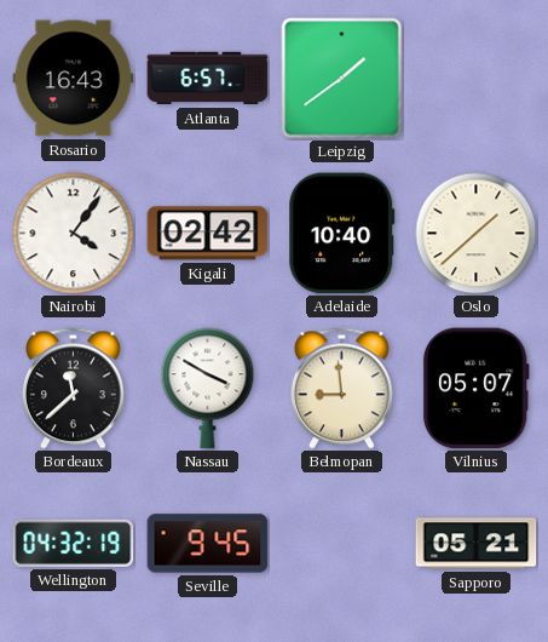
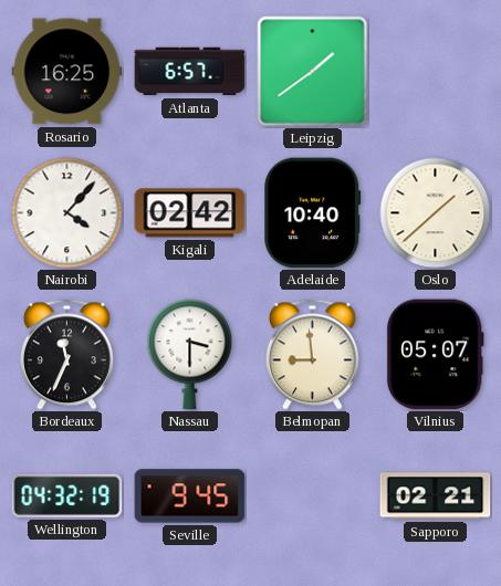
Rosario: 16:43 -> 16:25
Nairobi: 4:06 -> 4:07
Bordeaux: 11:38 -> 11:34
Nassau: 3:50 -> 3:30
Sapporo: 05:21 -> 02:21
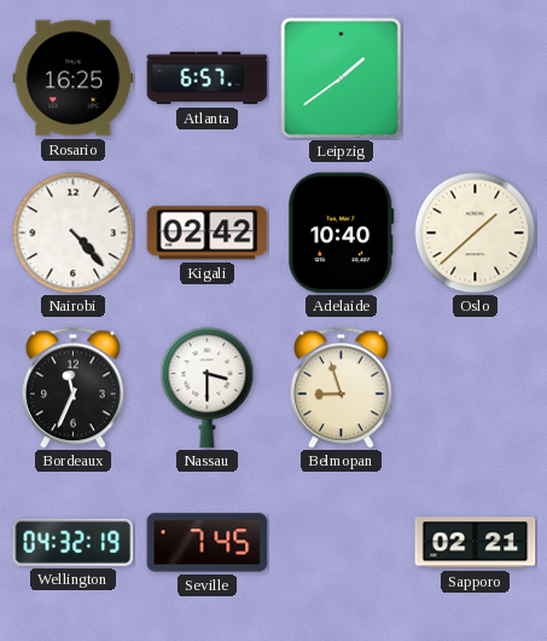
Nairobi: 4:07 -> 4:23
Belmopan: 8:59 -> 8:57
Vilnius: 05:07 -> none
Seville: 9:45 -> 7:45
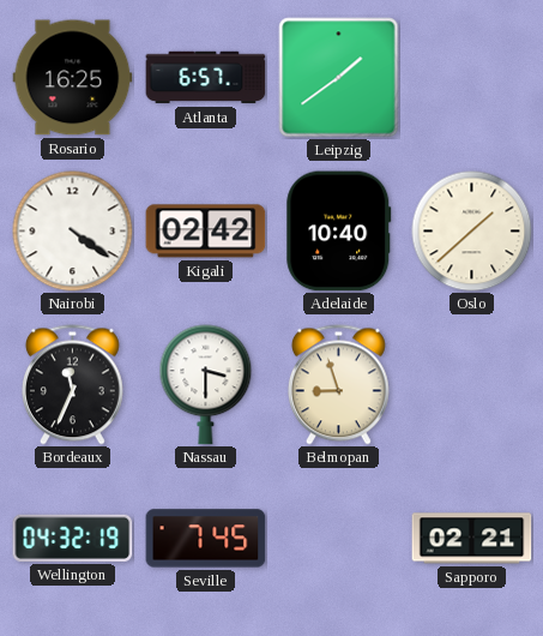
Nairobi: 4:23 -> 4:21
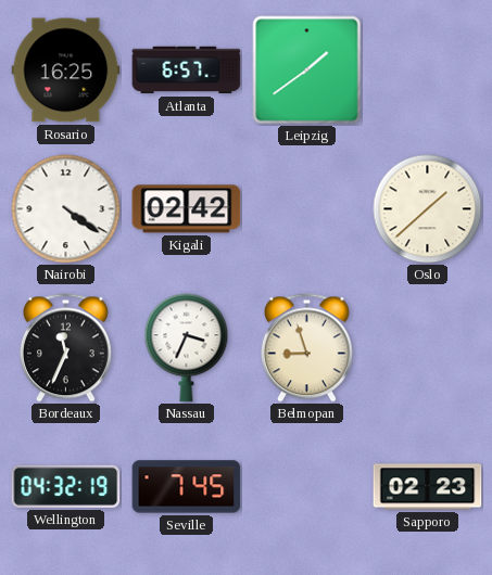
Adelaide: 10:40 -> none
Nassau: 3:30 -> 3:34
Sapporo: 02:21 -> 02:23
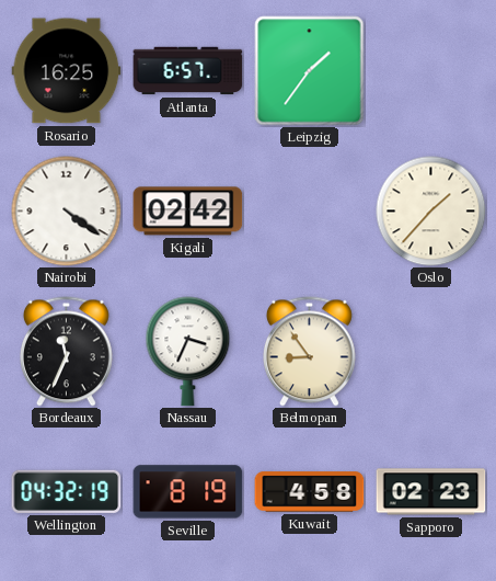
Leipzig: 1:39 -> 1:36
Oslo: 1:38 -> 1:37
Belmopan: 8:57 -> 8:54
Seville: 7:45 -> 8:19
Kuwait: none -> 4:58
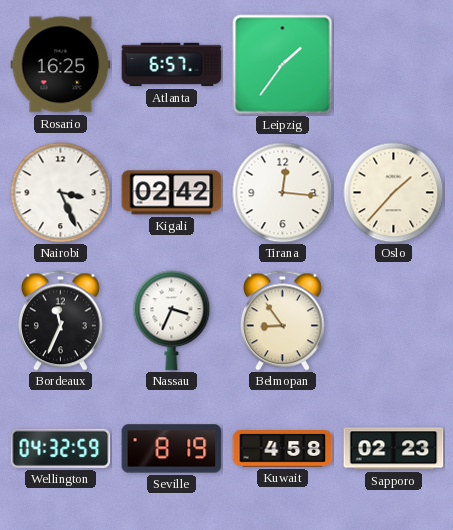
Nairobi: 4:21 -> 3:26
Tirana: none -> 12:16
Wellington: 04:32:19 -> 04:32:59
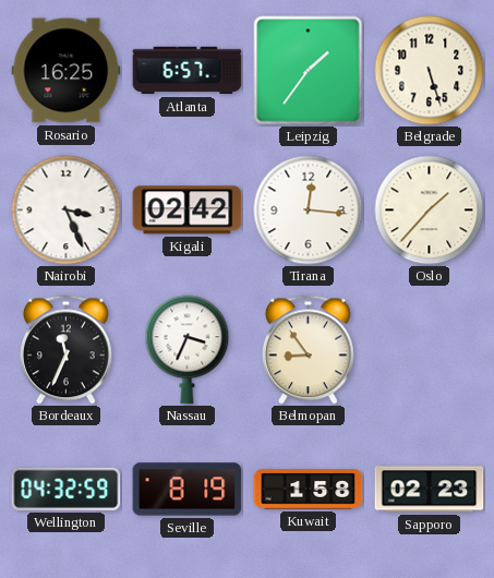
Belgrade: none -> 5:27
Kuwait: 4:58 -> 1:58
